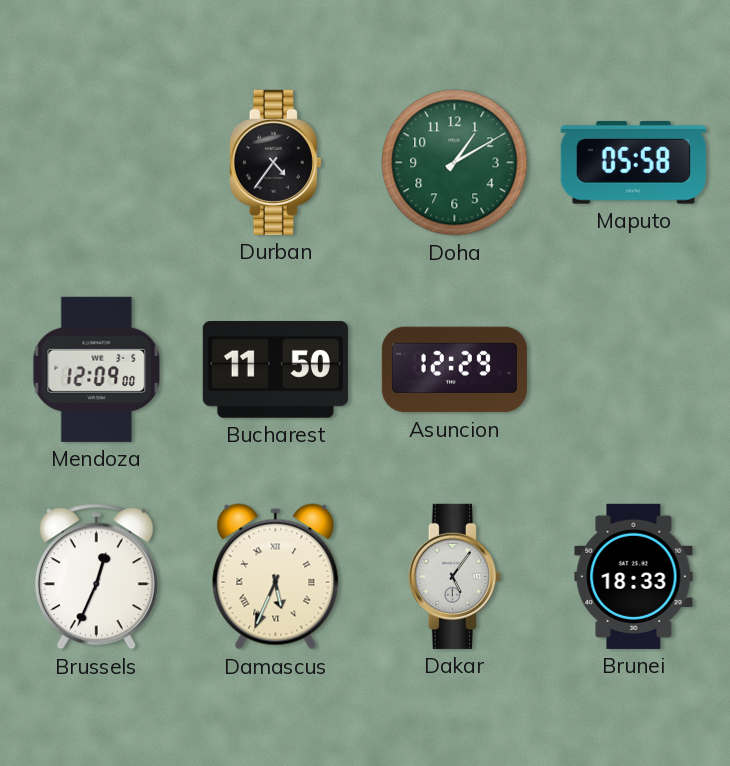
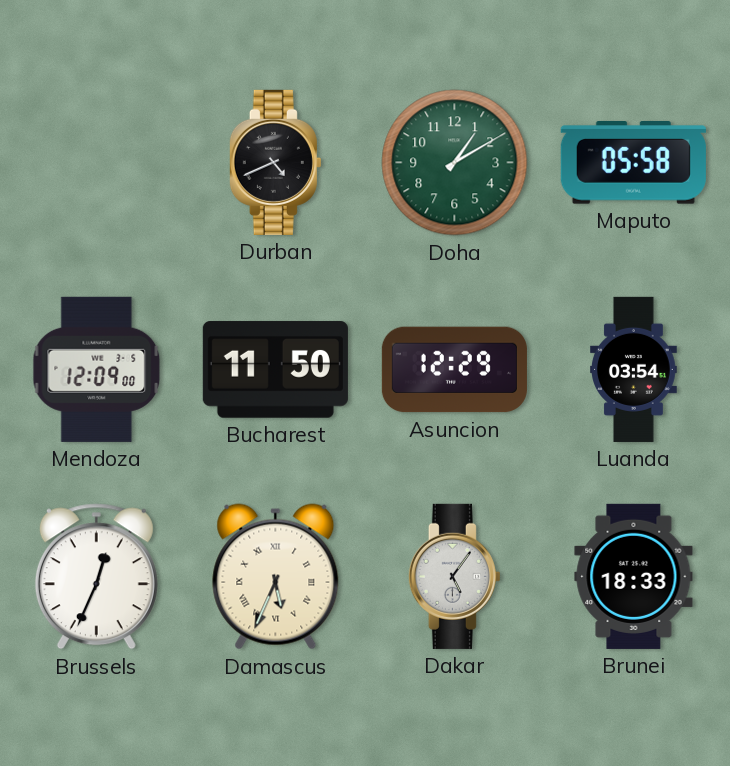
Durban: 4:36 -> 4:41
Luanda: none -> 03:54
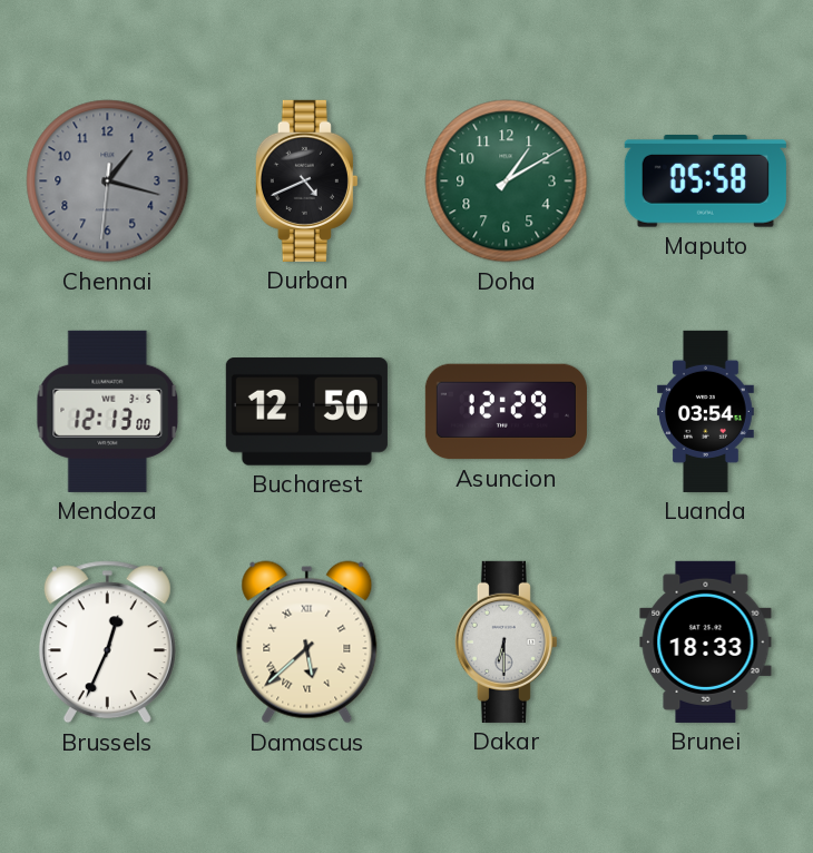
Chennai: none -> 1:17
Mendoza: 12:09 -> 12:13
Bucharest: 11:50 -> 12:50
Damascus: 5:34 -> 5:38
Dakar: 5:06 -> 6:30
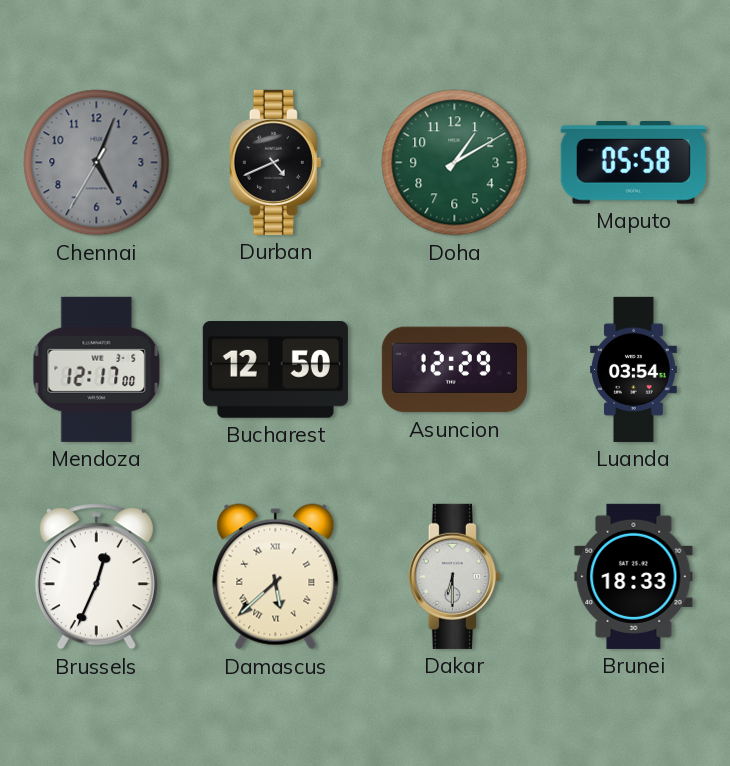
Chennai: 1:17 -> 5:03
Mendoza: 12:13 -> 12:17
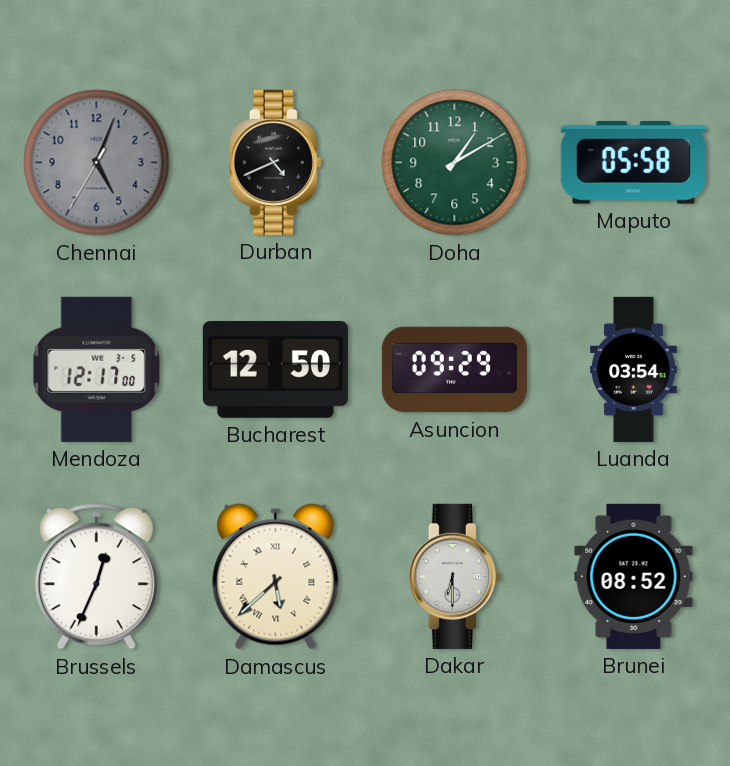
Asuncion: 12:29 -> 09:29
Brunei: 18:33 -> 08:52
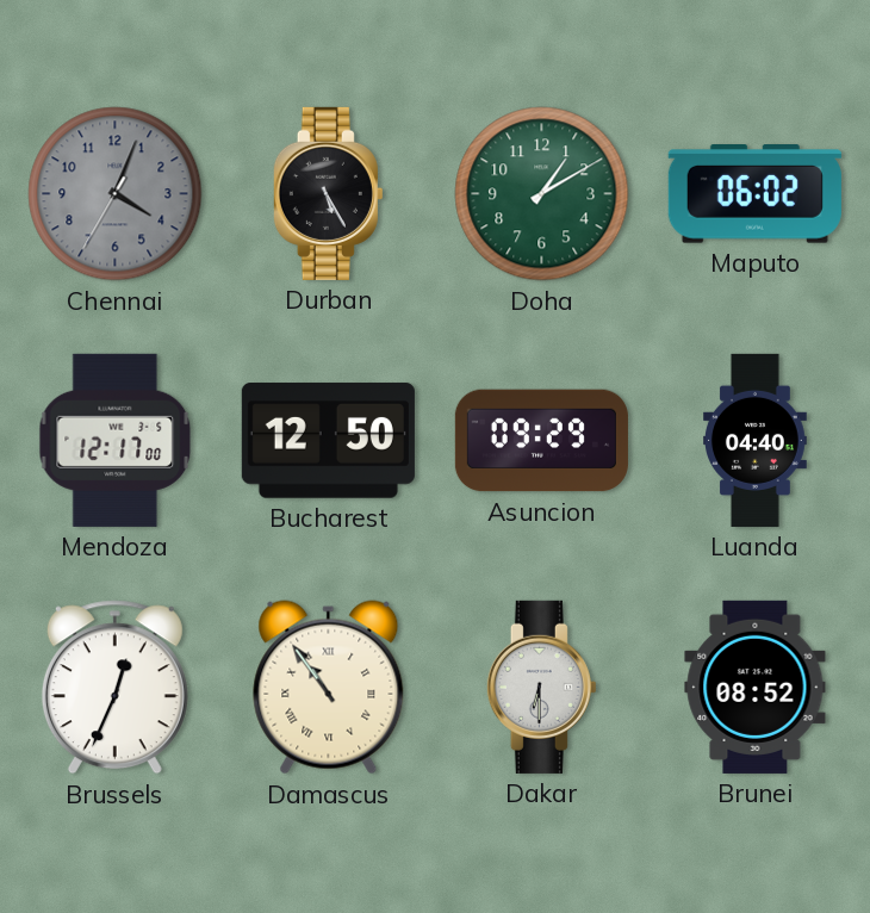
Chennai: 5:03 -> 4:03
Durban: 4:41 -> 5:25
Maputo: 05:58 -> 06:02
Luanda: 03:54 -> 04:40
Damascus: 5:38 -> 10:54
